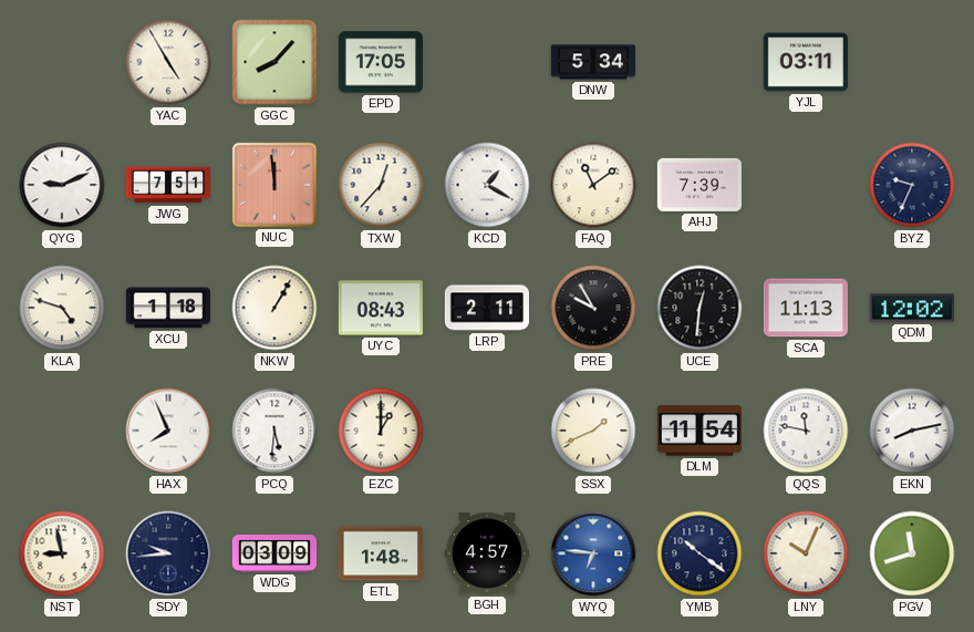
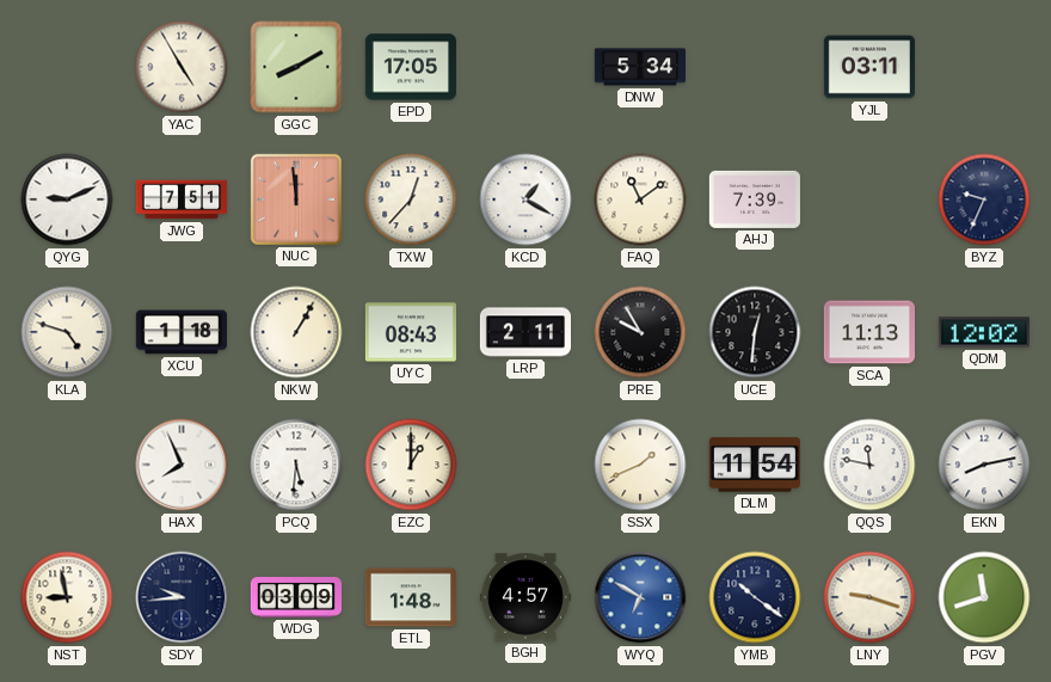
GGC: 8:07 -> 8:10
WYQ: 6:46 -> 6:50
LNY: 10:04 -> 9:18
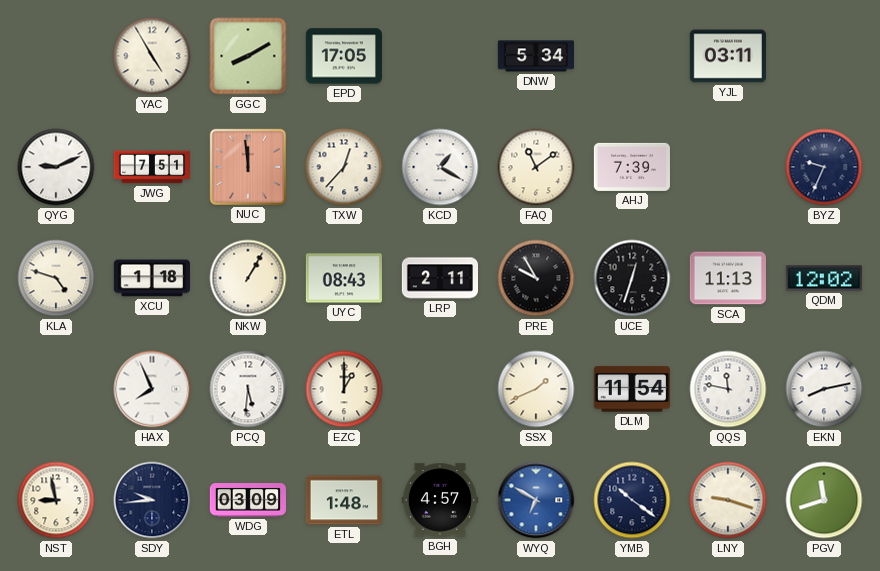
UCE: 12:31 -> 12:33
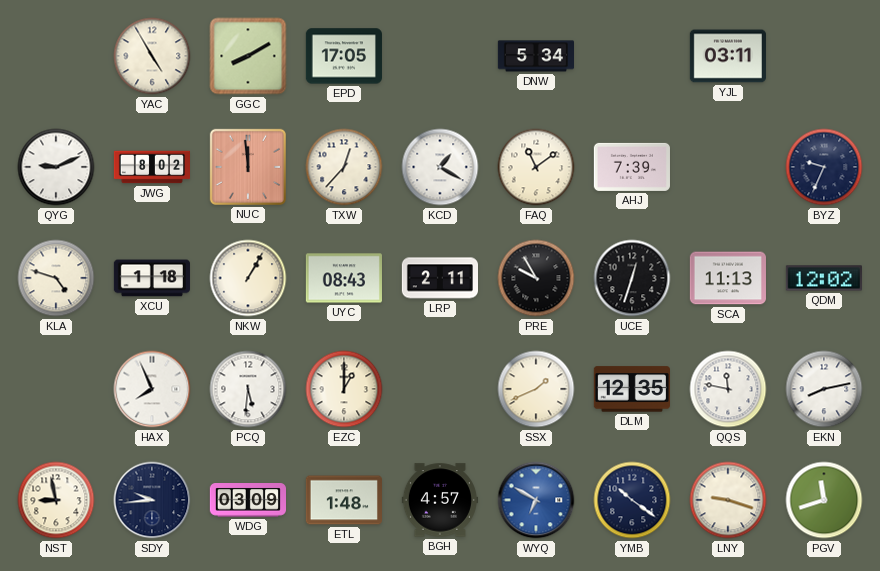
JWG: 7:51 -> 8:02
DLM: 11:54 -> 12:35
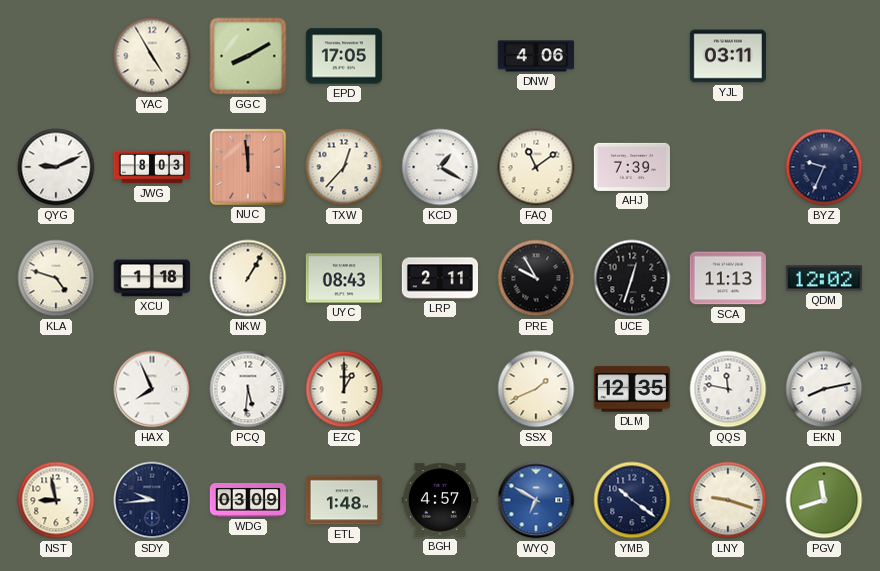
DNW: 5:34 -> 4:06
JWG: 8:02 -> 8:03
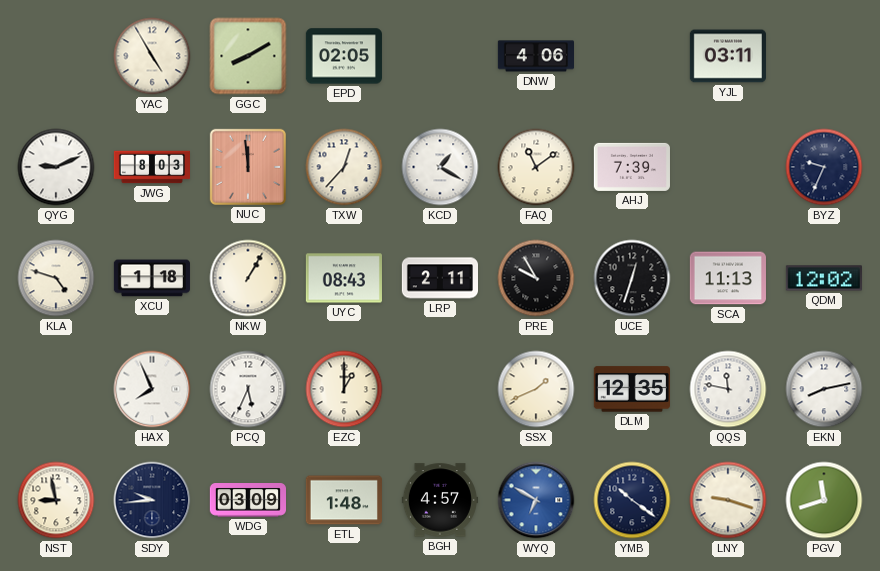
EPD: 17:05 -> 02:05
PCQ: 5:31 -> 5:34
